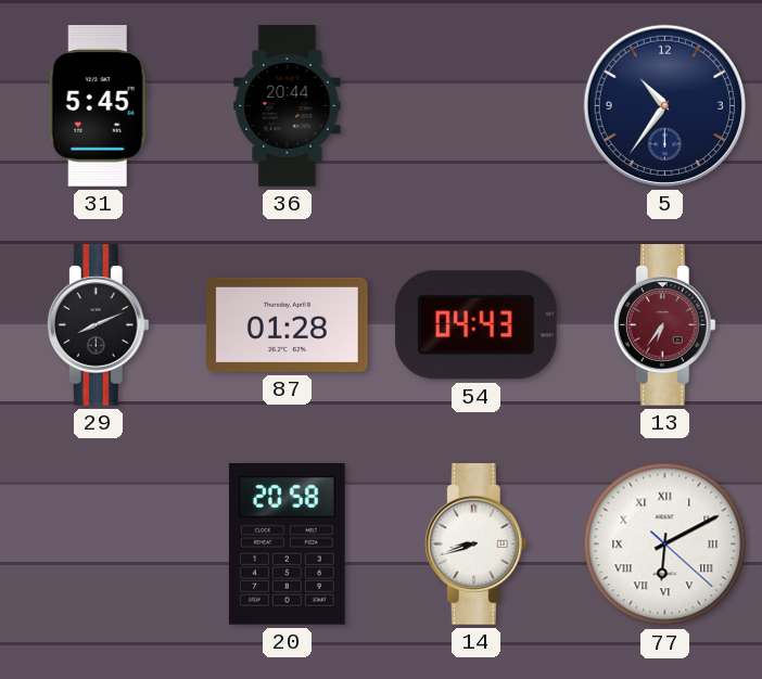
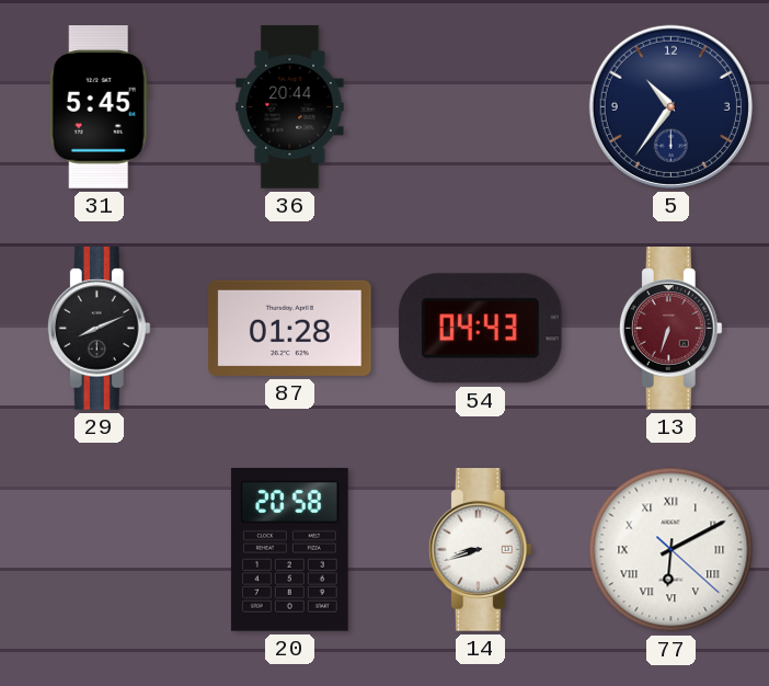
13: 6:36 -> 6:33
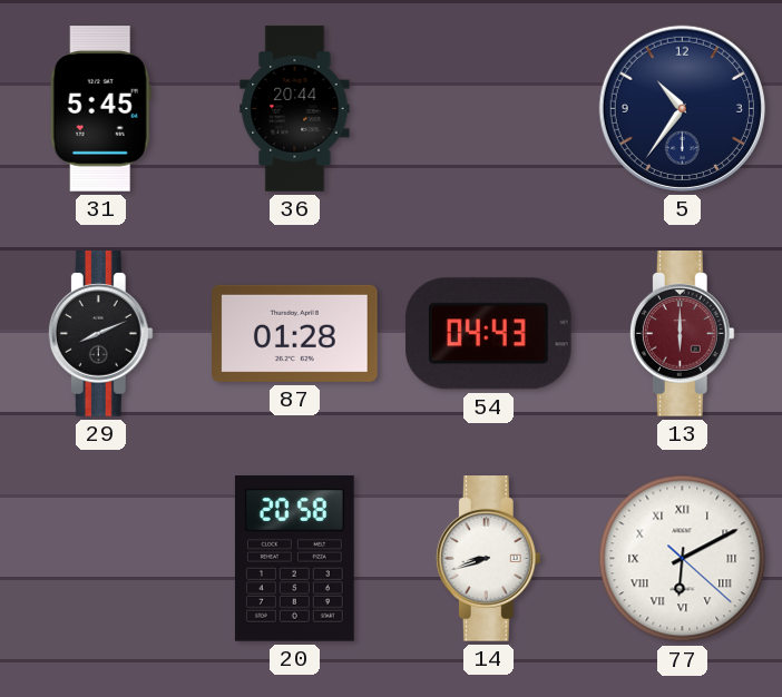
13: 6:33 -> 6:00
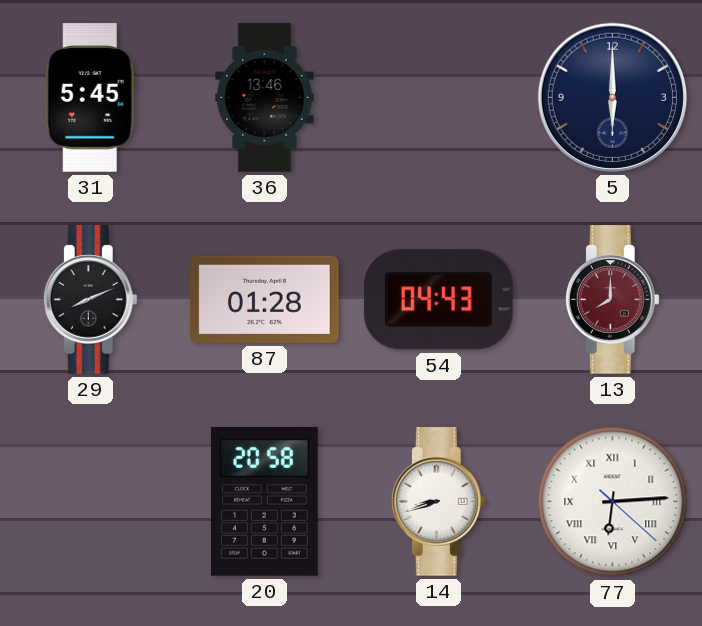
36: 20:44 -> 13:46
5: 10:36 -> 6:00
13: 6:00 -> 8:00
77: 6:10 -> 6:14
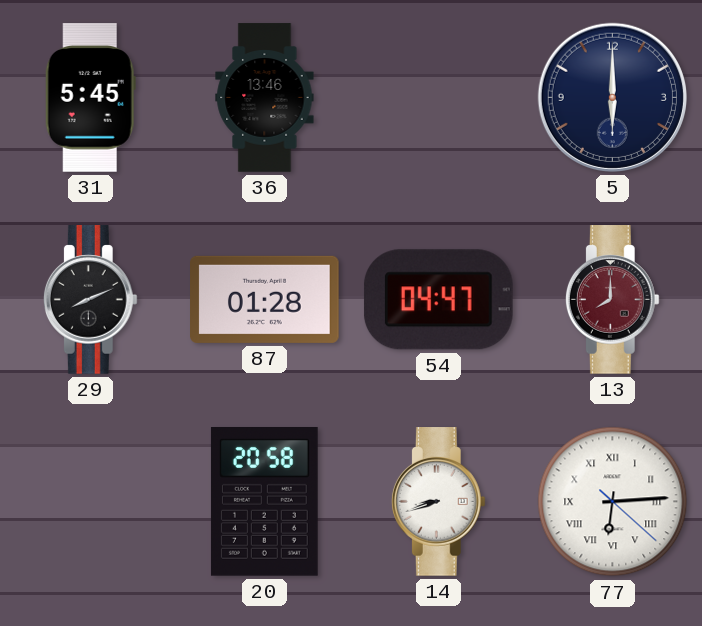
54: 04:43 -> 04:47
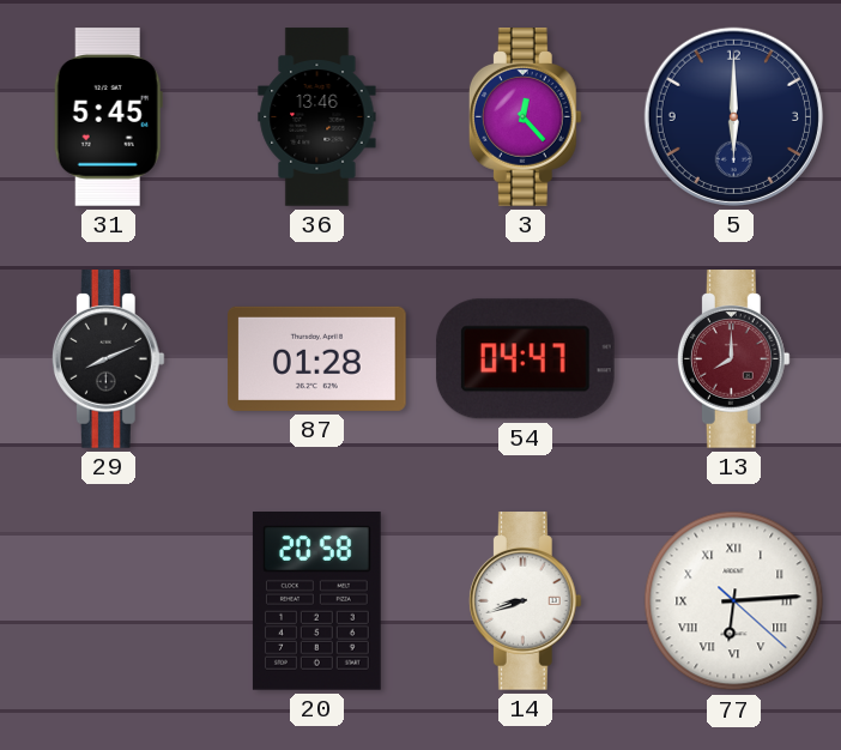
3: none -> 12:23
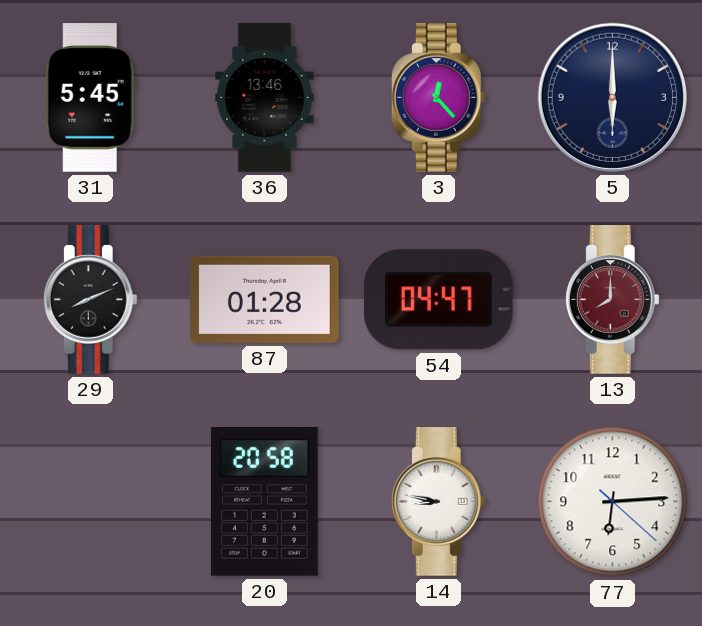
14: 8:42 -> 8:47
77 numerals: Roman -> Arabic
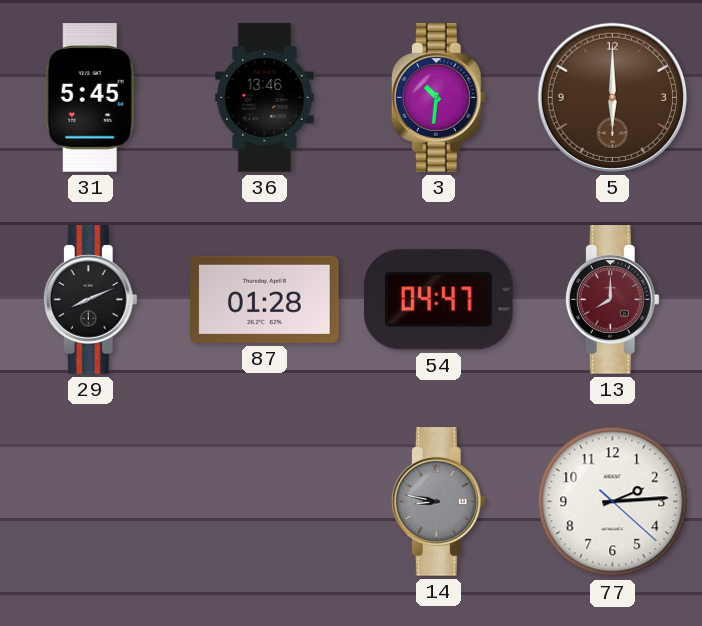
3: 12:23 -> 10:31
5 dial: navy -> brown
20: 20:58 -> none
14 dial: white -> grey
77: 6:14 -> 2:14
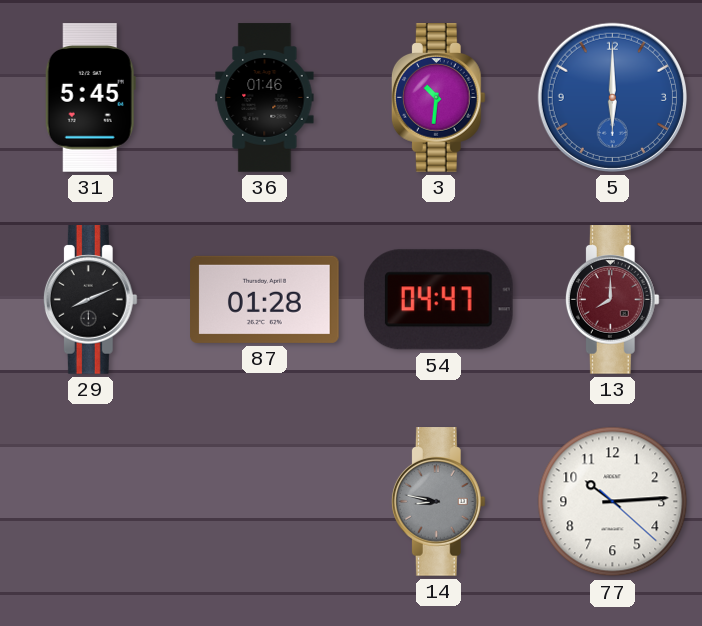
36: 13:46 -> 01:46
5 dial: brown -> blue
77: 2:14 -> 10:14
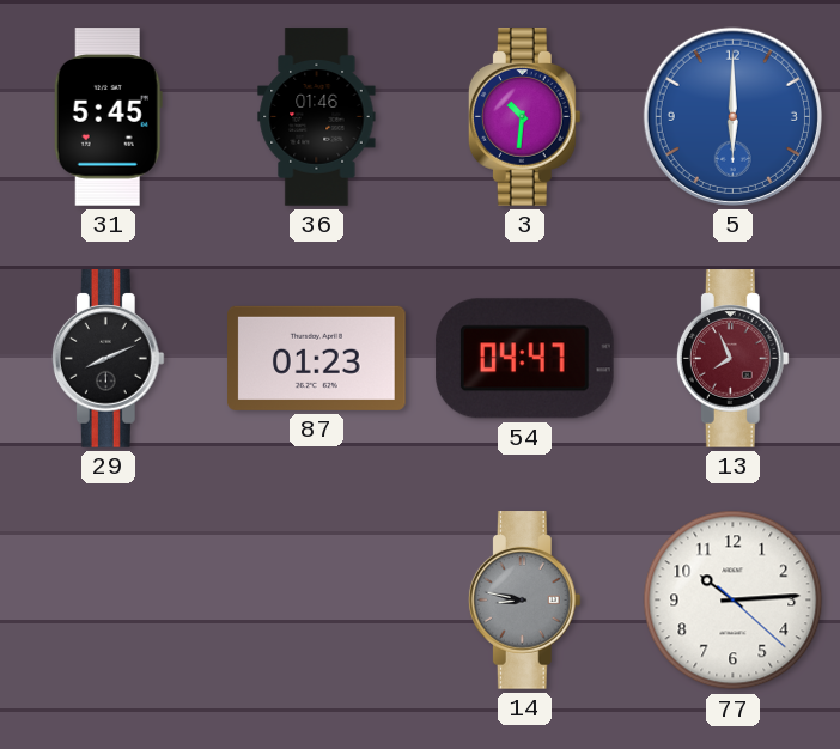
87: 01:28 -> 01:23
13: 8:00 -> 7:56
